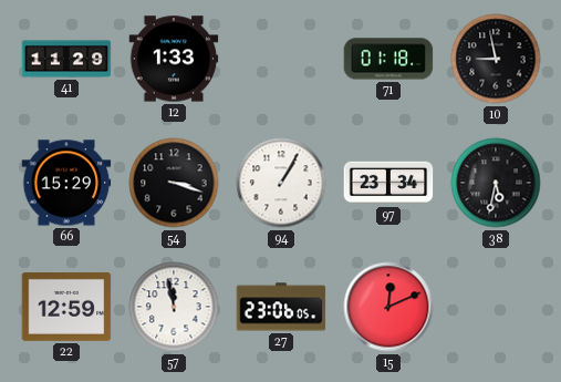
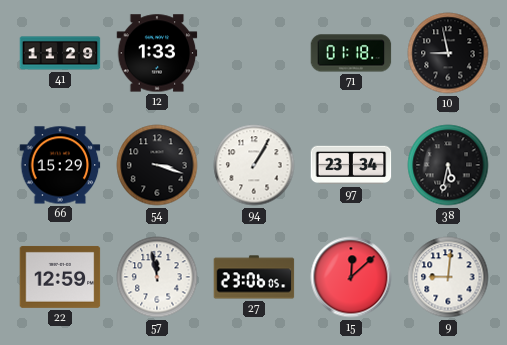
15: 12:11 -> 12:08
9: none -> 9:01
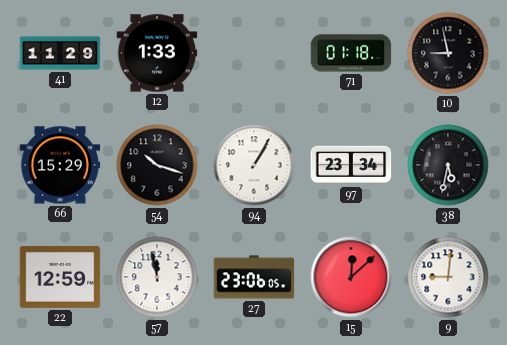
54: 3:18 -> 10:18
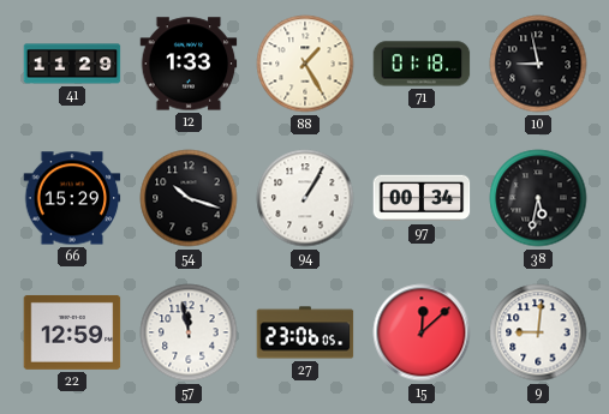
88: none -> 1:25
97: 23:34 -> 00:34
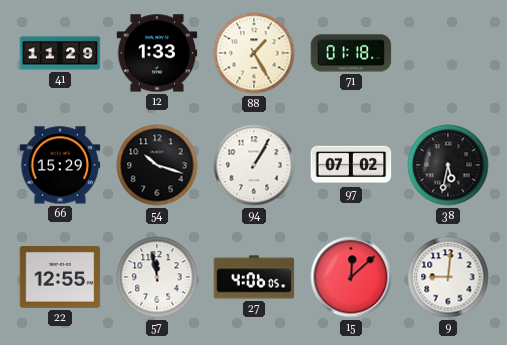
10: 8:58 -> none
97: 00:34 -> 07:02
22: 12:59 -> 12:55
27: 23:06 -> 4:06
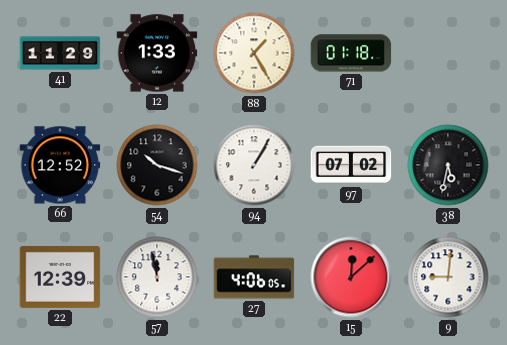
66: 15:29 -> 12:52
22: 12:55 -> 12:39
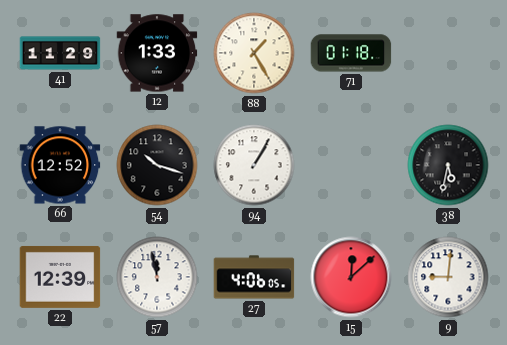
97: 07:02 -> none
